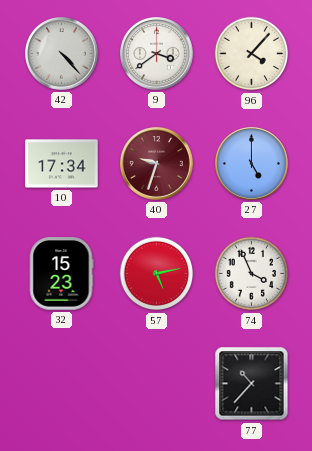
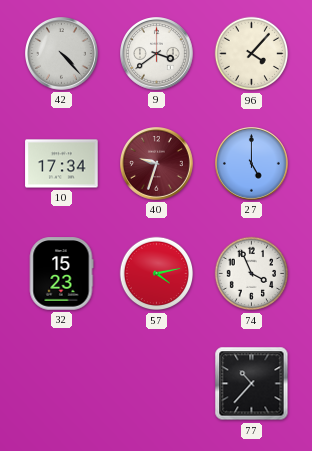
57: 5:13 -> 4:13
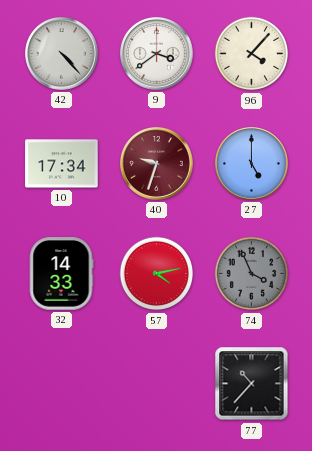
32: 15:23 -> 14:33
74 dial: white -> grey
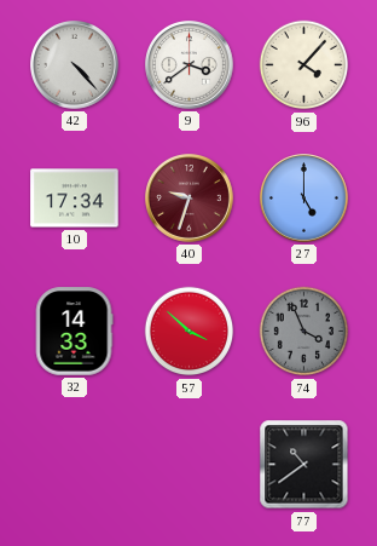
57: 4:13 -> 3:52
77: 10:37 -> 10:39
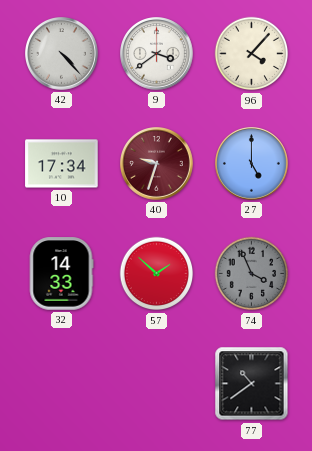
57: 3:52 -> 1:52
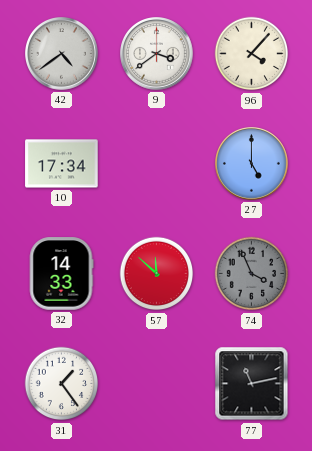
42: 4:23 -> 4:39
40: 9:33 -> none
57: 1:52 -> 11:52
31: none -> 1:24
77: 10:39 -> 11:13
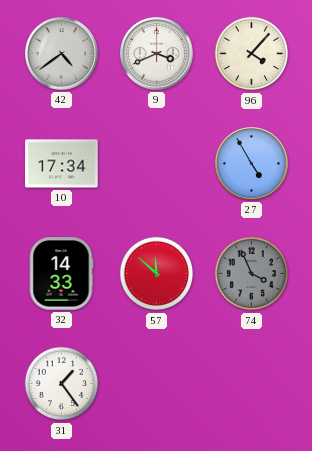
9: 3:39 -> 3:41
27: 5:00 -> 4:55
77: 11:13 -> none
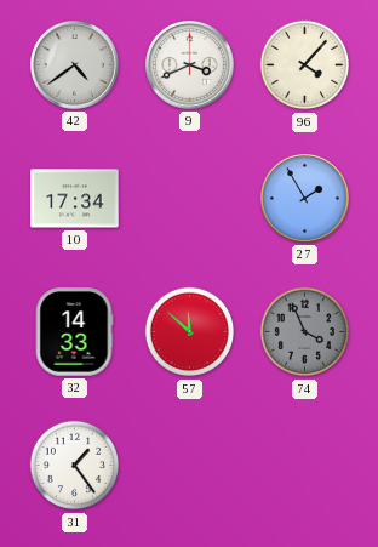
27: 4:55 -> 1:55
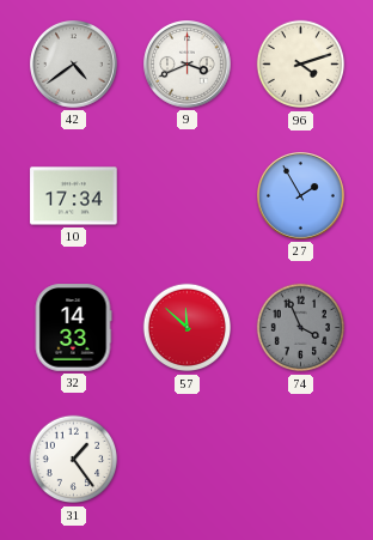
96: 4:07 -> 4:12
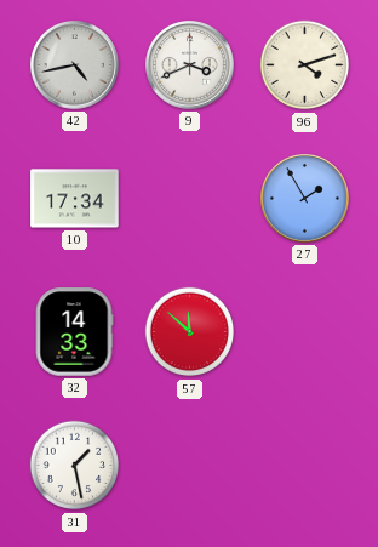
42: 4:39 -> 4:43
74: 3:56 -> none
31: 1:24 -> 1:28
